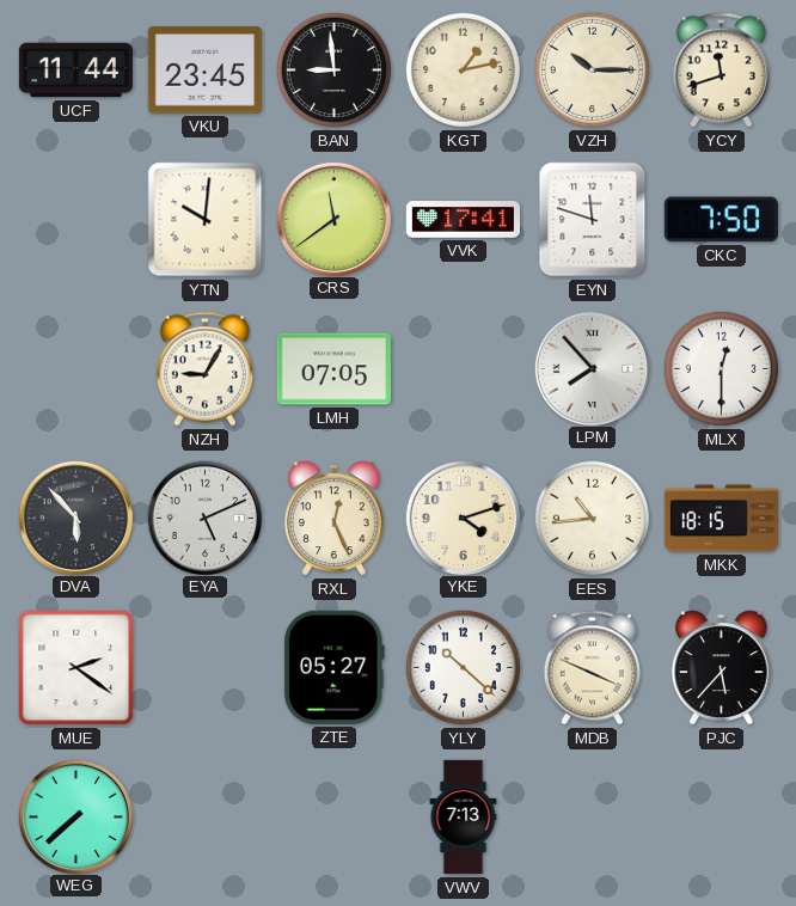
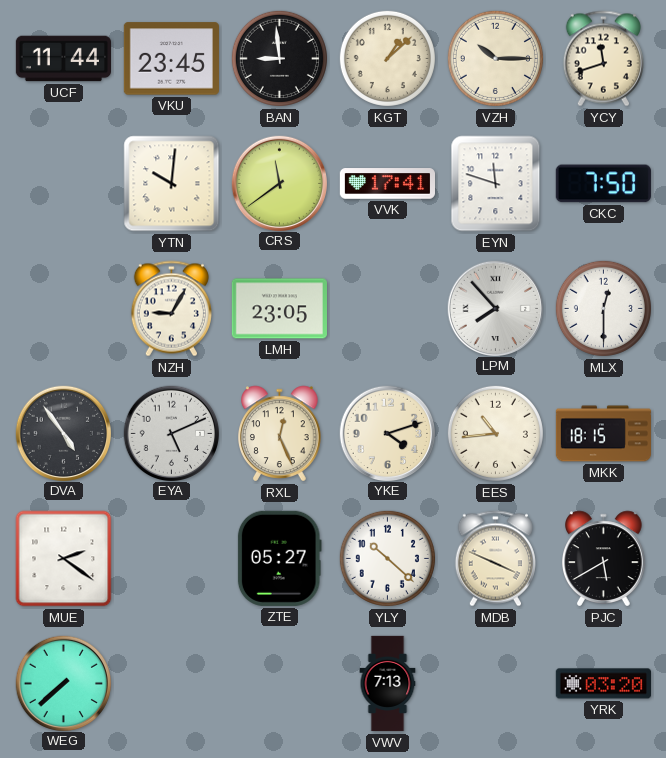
KGT: 1:13 -> 1:08
LMH: 07:05 -> 23:05
DVA: 5:53 -> 4:54
PJC: 5:37 -> 5:40
YRK: none -> 03:20
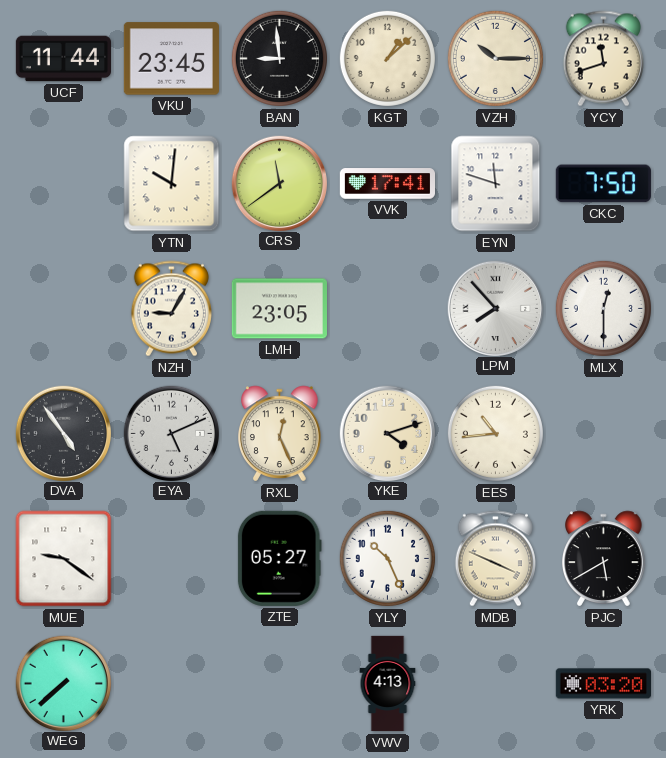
MKK: 18:15 -> none
MUE: 2:21 -> 9:21
YLY: 10:22 -> 10:26
VWV: 7:13 -> 4:13
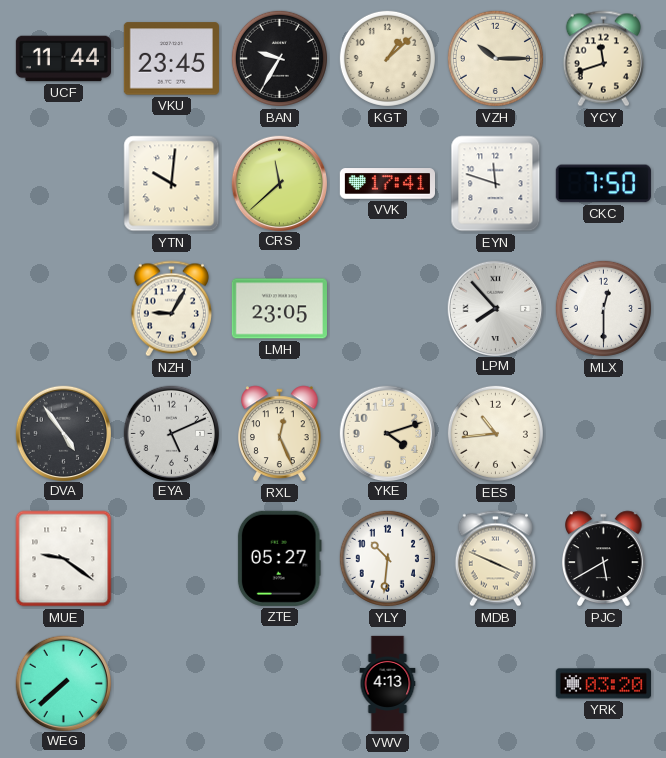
BAN: 8:59 -> 9:35
CRS: 11:39 -> 11:38
YLY: 10:26 -> 10:31
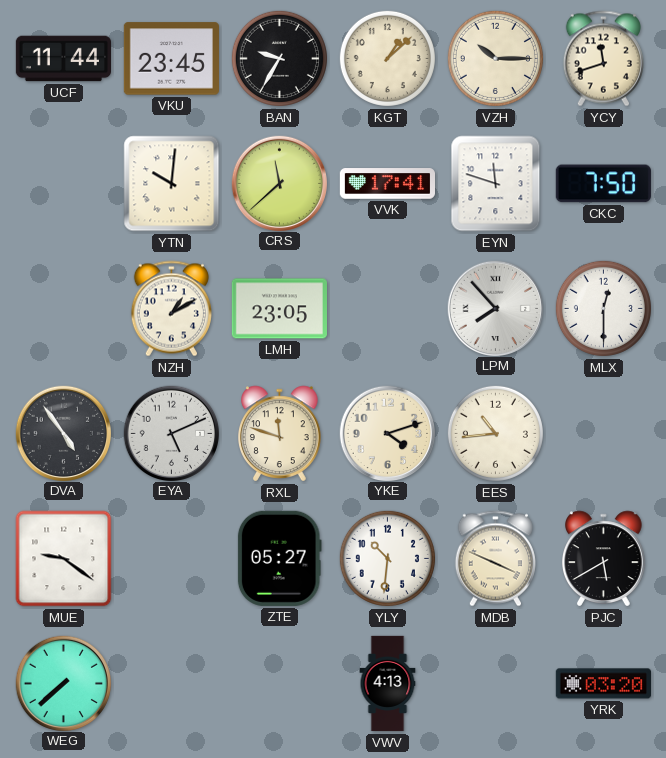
NZH: 9:05 -> 1:10
RXL: 12:26 -> 11:48
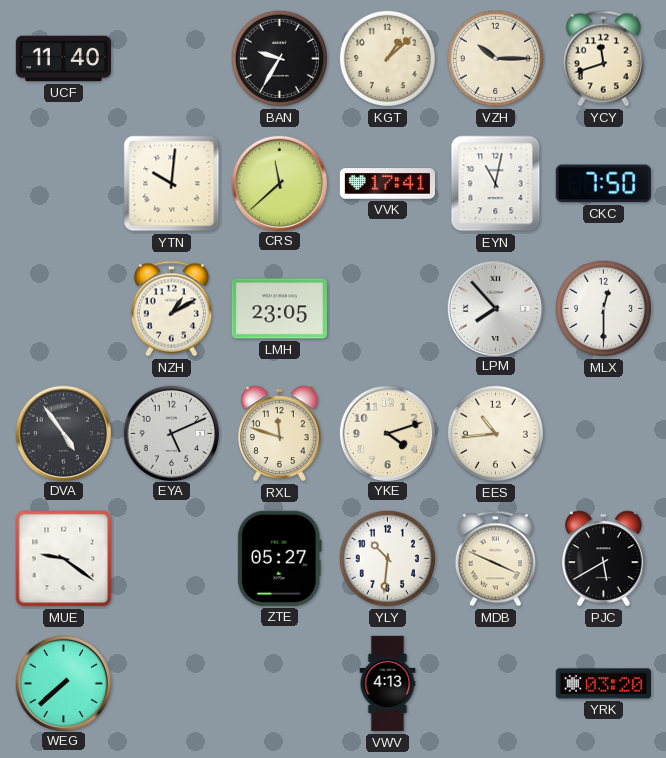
UCF: 11:44 -> 11:40
VKU: 23:45 -> none
EYN: 11:48 -> 11:02
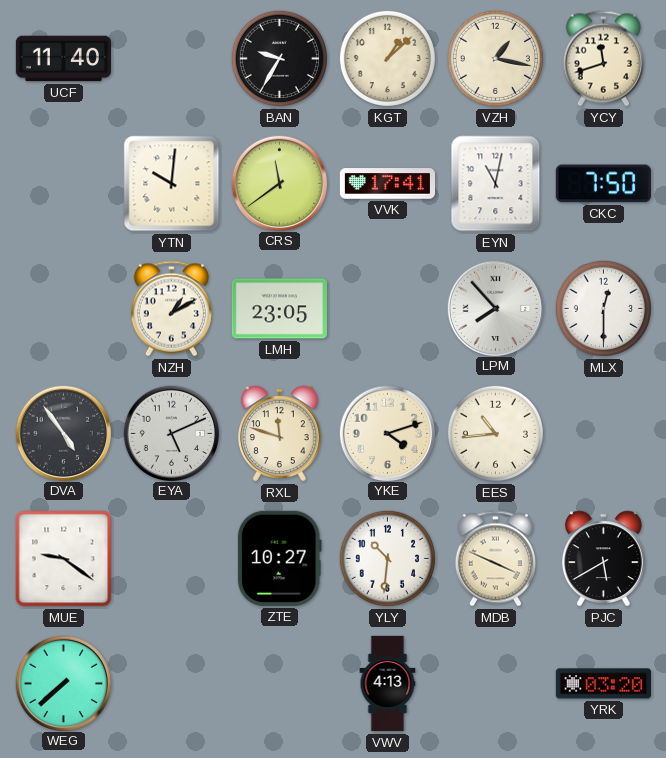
VZH: 10:15 -> 1:17
CRS: 11:38 -> 11:39
ZTE: 05:27 -> 10:27
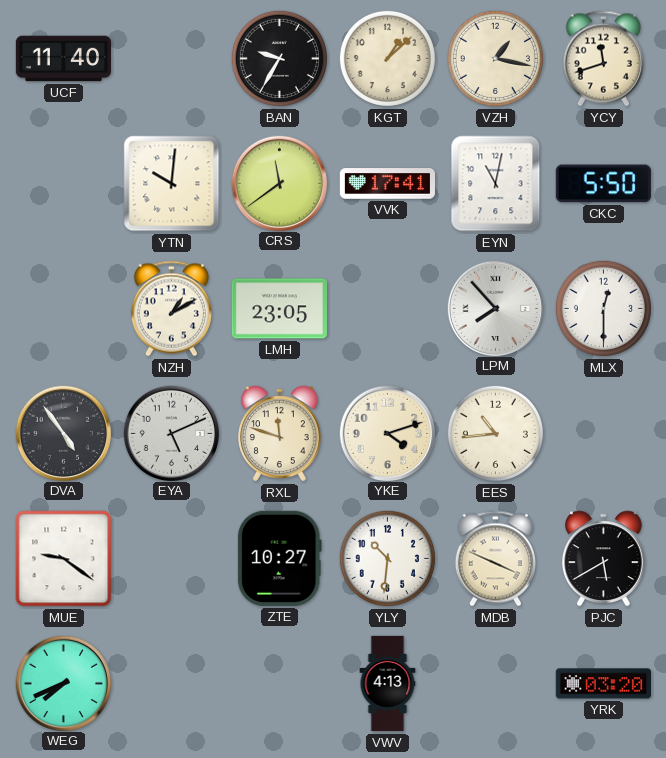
CKC: 7:50 -> 5:50
WEG: 7:38 -> 7:41
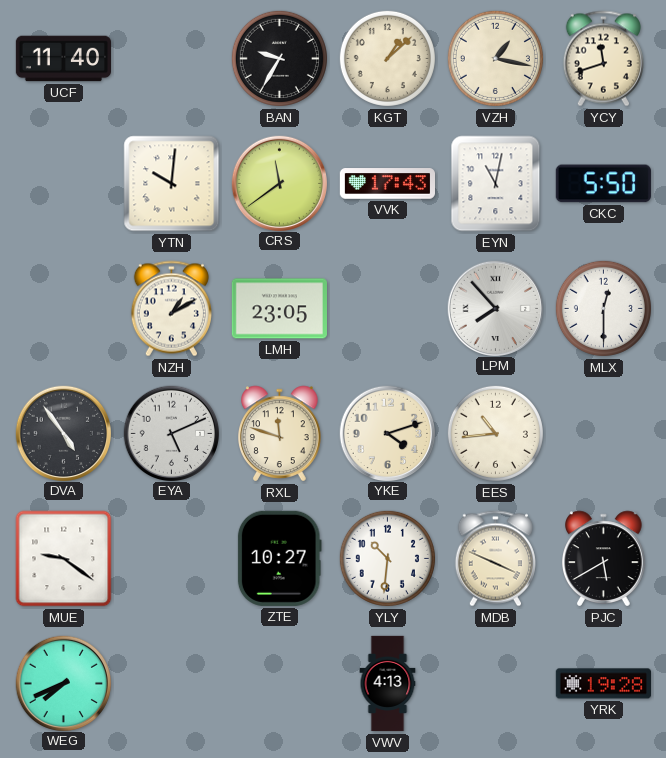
VVK: 17:41 -> 17:43
YRK: 03:20 -> 19:28
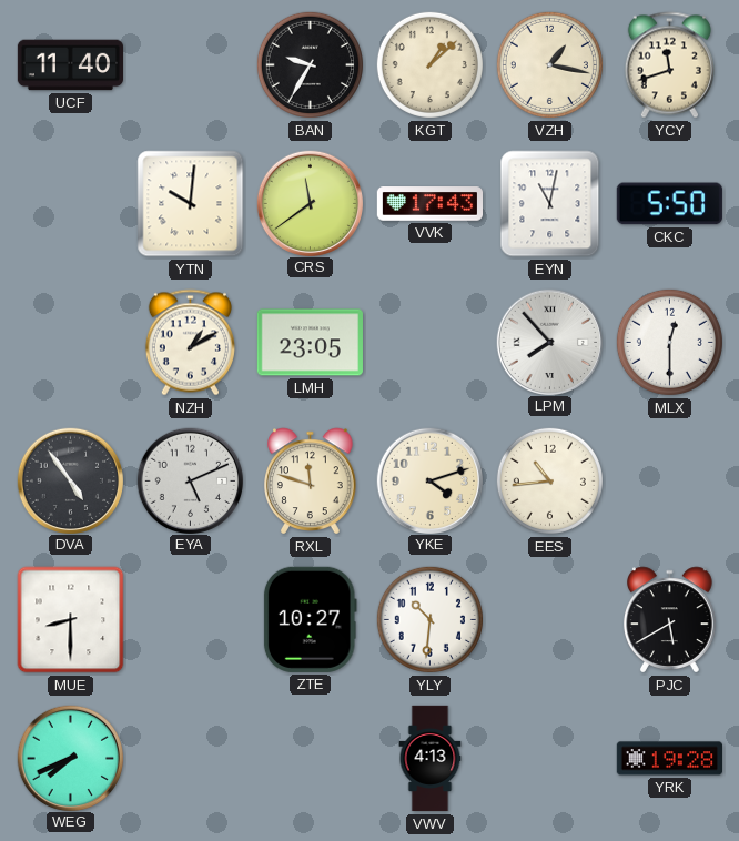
MUE: 9:21 -> 8:30
MDB: 3:49 -> none
